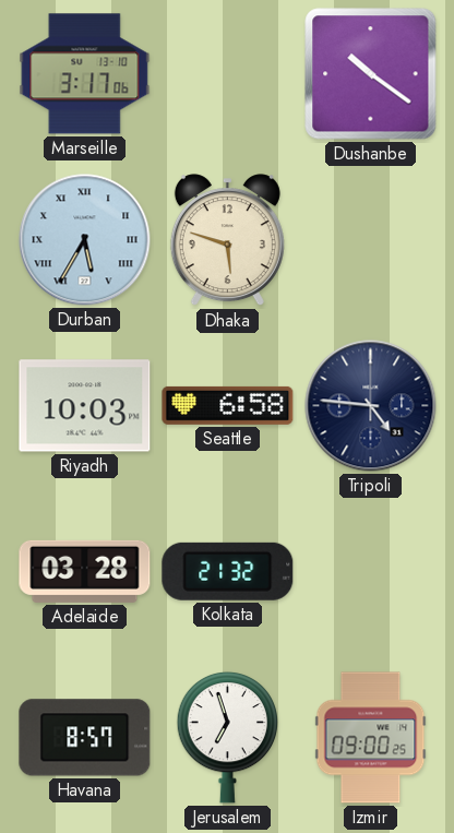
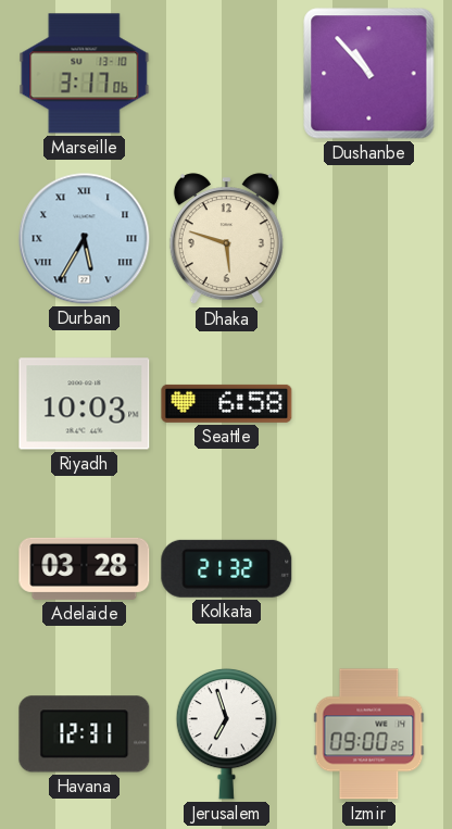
Dushanbe: 10:21 -> 10:53
Tripoli: 4:46 -> none
Havana: 8:57 -> 12:31
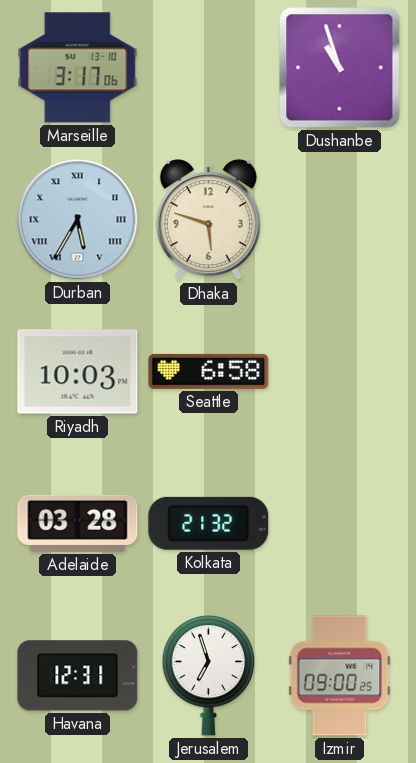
Dushanbe: 10:53 -> 10:57
